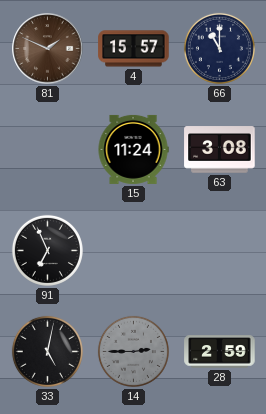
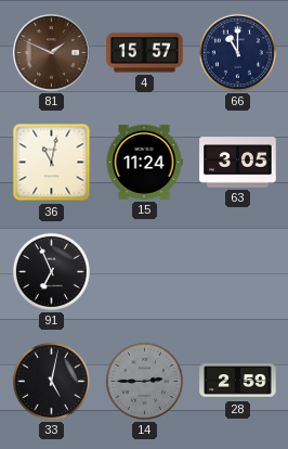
36: none -> 11:02
63: 3:08 -> 3:05
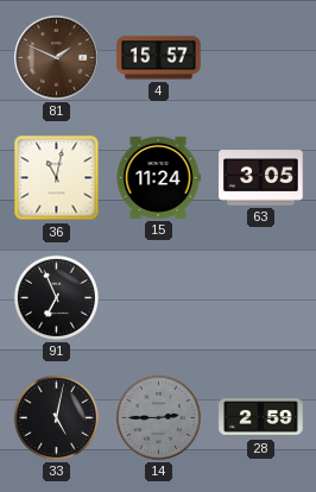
66: 11:00 -> none
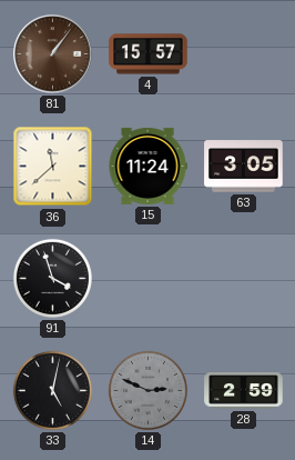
81: 1:49 -> 1:06
36: 11:02 -> 11:38
91: 6:56 -> 3:57
14: 2:45 -> 2:49
